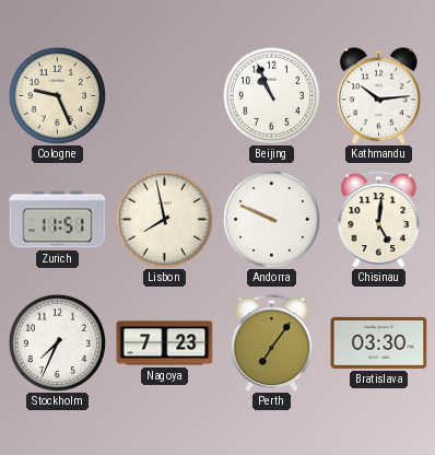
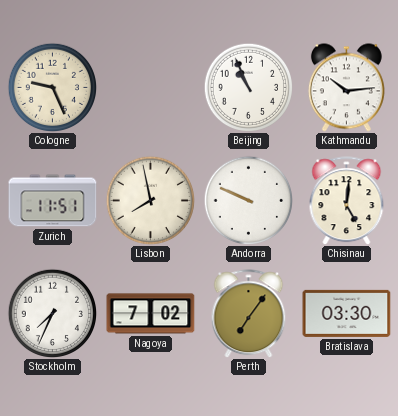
Nagoya: 7:23 -> 7:02
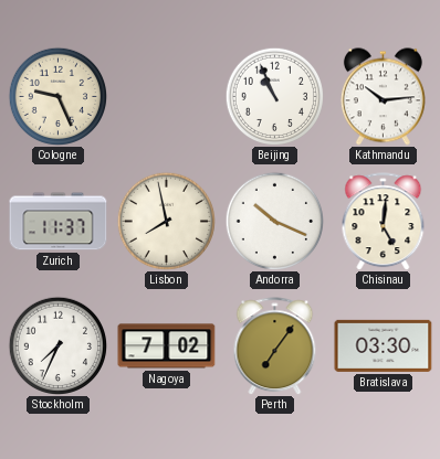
Zurich: 11:51 -> 11:37
Andorra: 9:49 -> 10:19
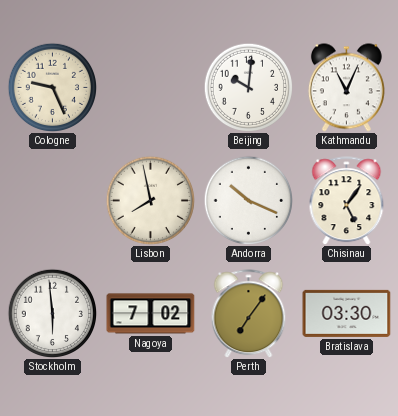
Beijing: 10:56 -> 10:01
Kathmandu: 10:14 -> 11:04
Zurich: 11:37 -> none
Chisinau: 5:01 -> 5:06
Stockholm: 7:34 -> 5:59
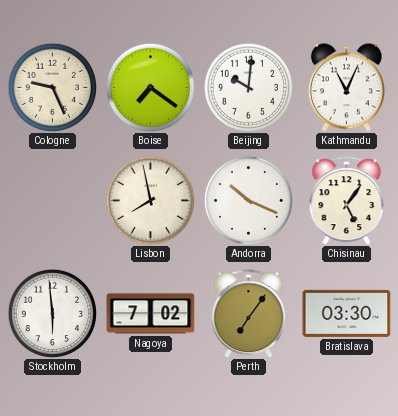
Boise: none -> 7:21
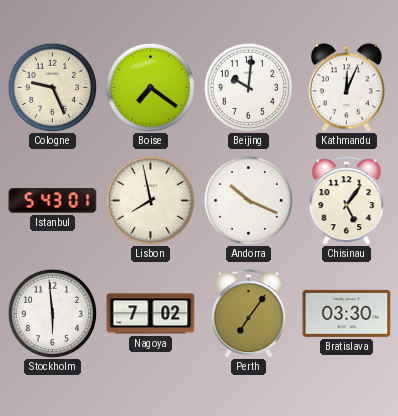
Kathmandu: 11:04 -> 12:04
Istanbul: none -> 5:43
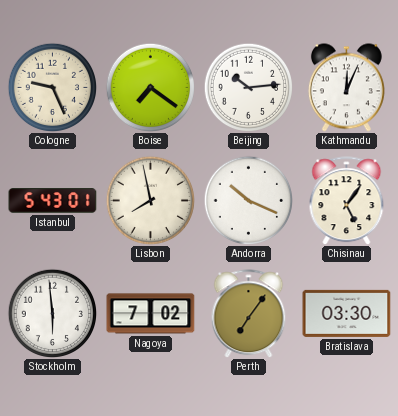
Beijing: 10:01 -> 10:14
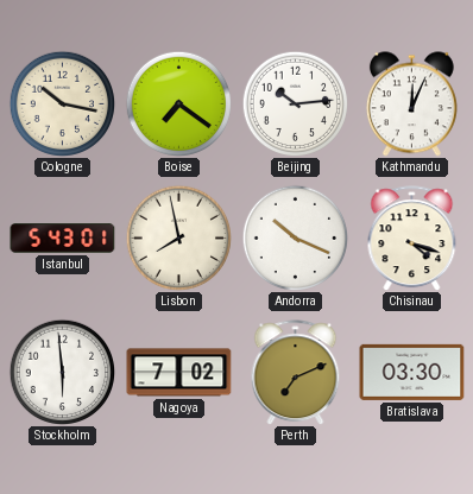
Cologne: 9:26 -> 10:17
Chisinau: 5:06 -> 4:18
Perth: 7:06 -> 7:11
